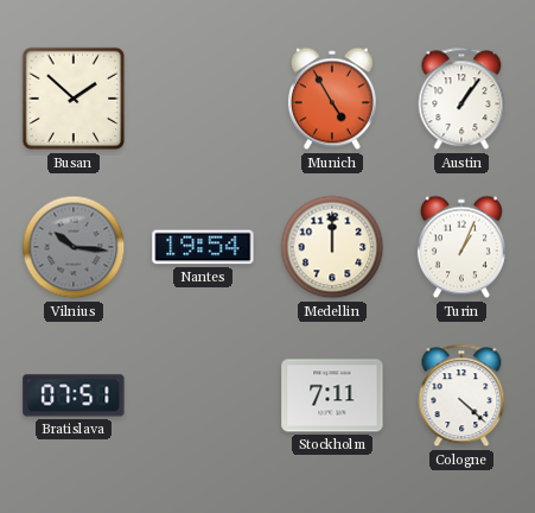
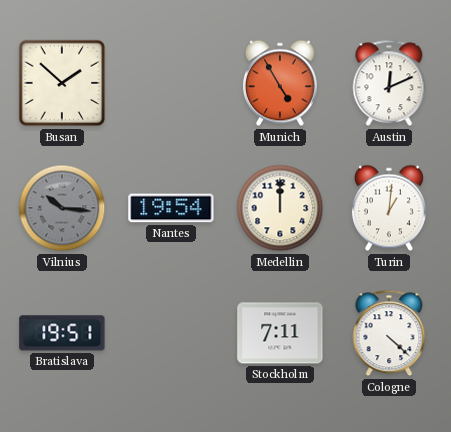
Austin: 1:06 -> 12:11
Turin: 1:04 -> 1:01
Bratislava: 07:51 -> 19:51
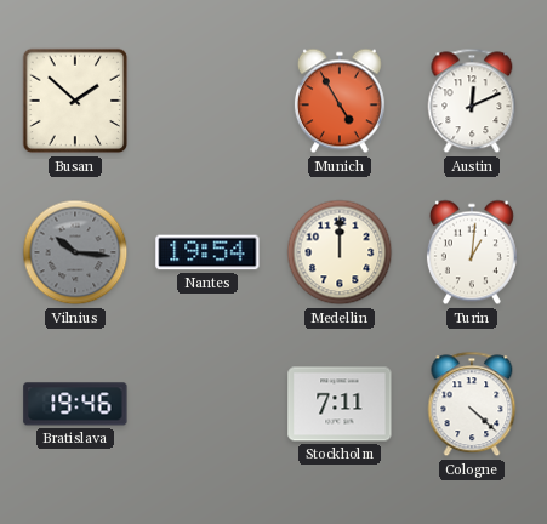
Bratislava: 19:51 -> 19:46
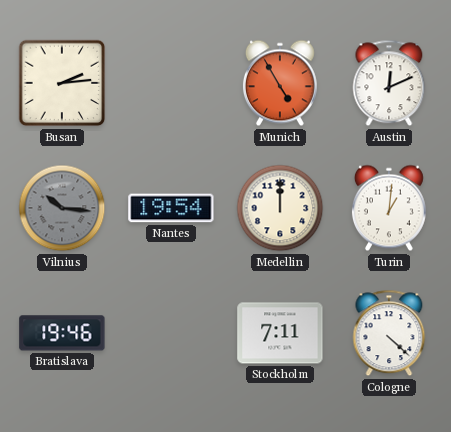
Busan: 1:52 -> 2:14
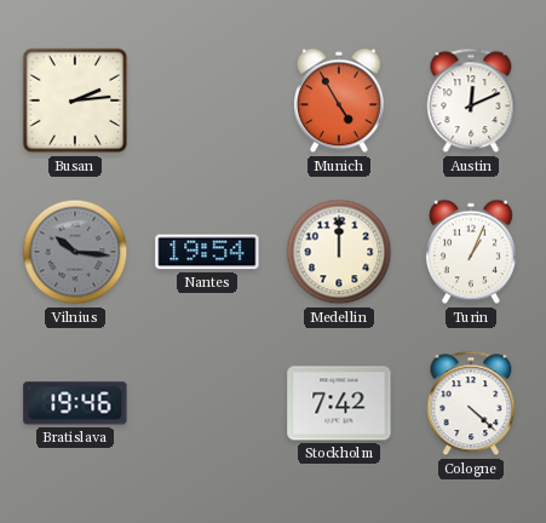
Turin: 1:01 -> 1:04
Stockholm: 7:11 -> 7:42
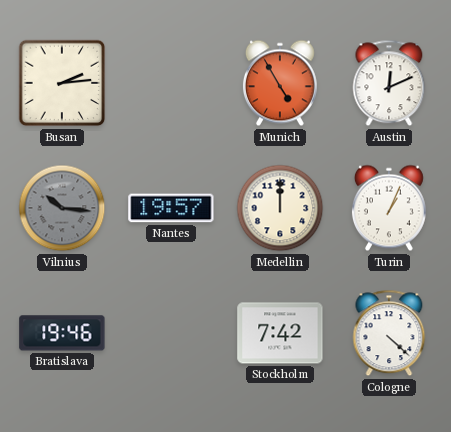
Nantes: 19:54 -> 19:57
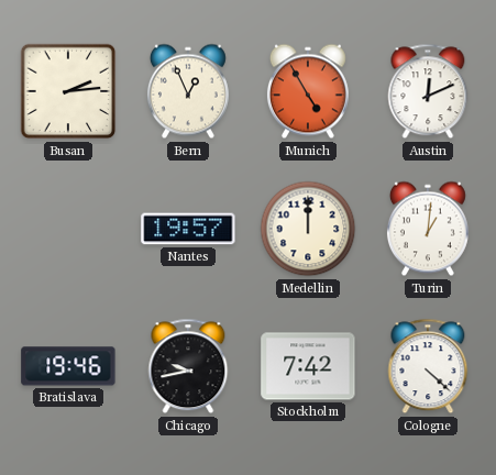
Bern: none -> 12:56
Vilnius: 10:16 -> none
Turin: 1:04 -> 1:01
Chicago: none -> 9:43
